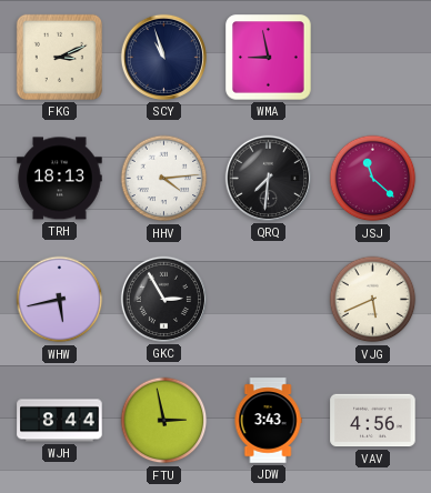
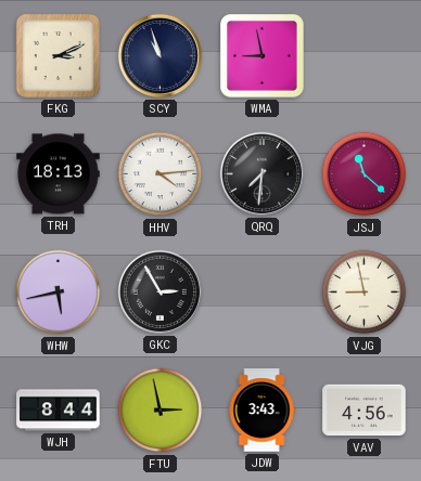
VJG: 5:41 -> 8:58
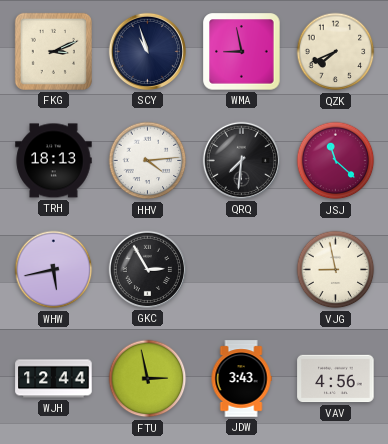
QZK: none -> 7:41
WJH: 8:44 -> 12:44
